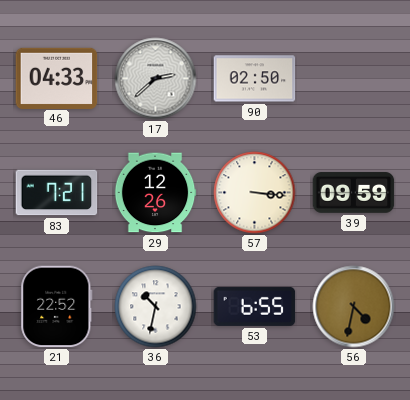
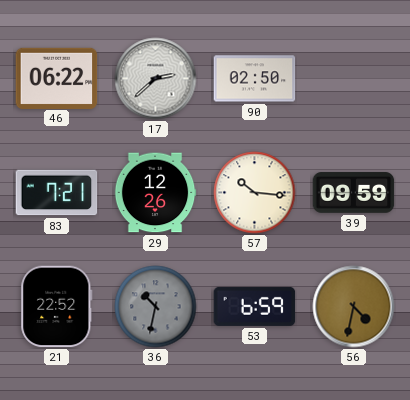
46: 04:33 -> 06:22
57: 3:16 -> 10:16
36 dial: white -> grey
53: 6:55 -> 6:59
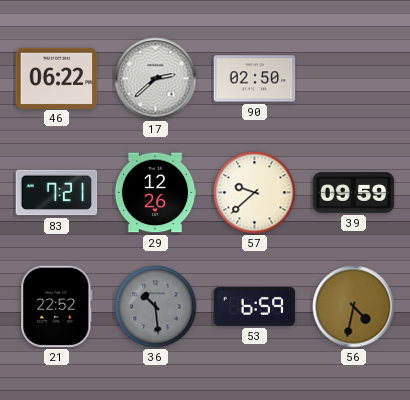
57: 10:16 -> 9:38
36: 10:32 -> 10:29
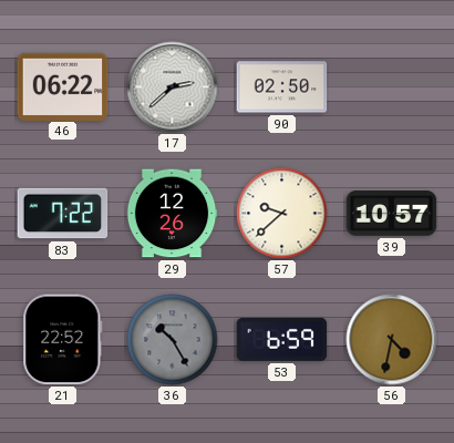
83: 7:21 -> 7:22
39: 09:59 -> 10:57
36: 10:29 -> 10:25
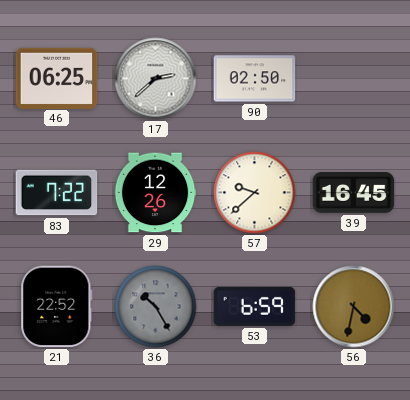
46: 06:22 -> 06:25
39: 10:57 -> 16:45
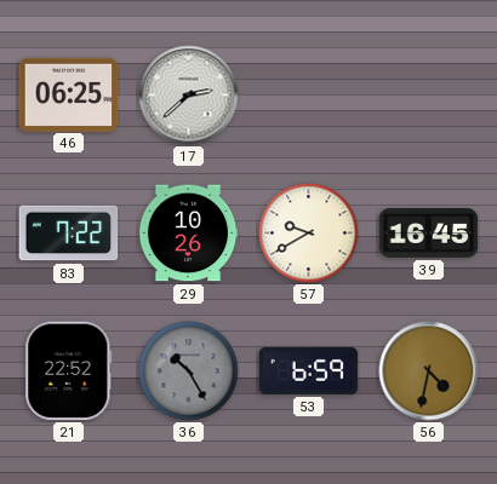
90: 02:50 -> none
29: 12:26 -> 10:26
57: 9:38 -> 9:40
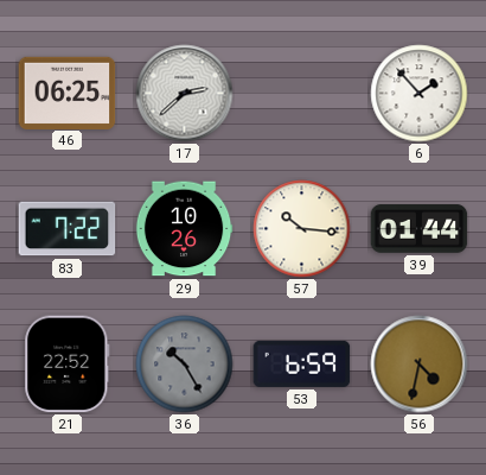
6: none -> 1:53
57: 9:40 -> 10:16
39: 16:45 -> 01:44
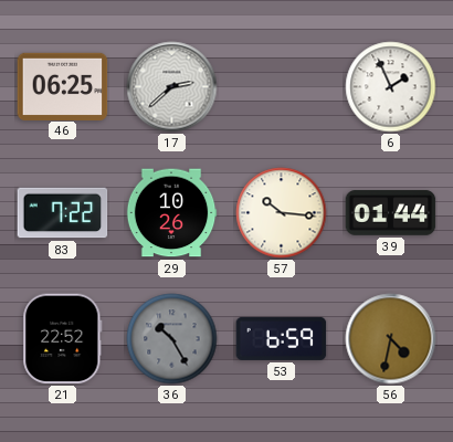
6: 1:53 -> 1:56
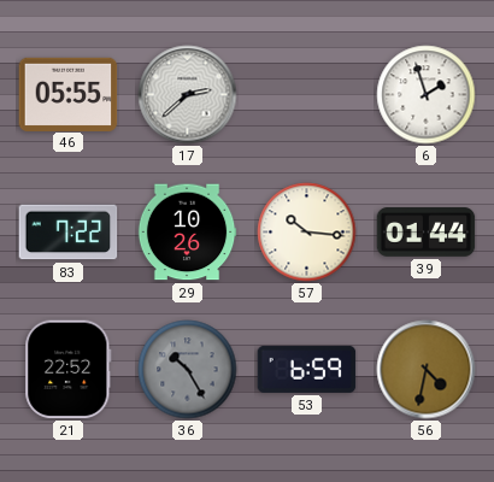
46: 06:25 -> 05:55
6: 1:56 -> 1:57
